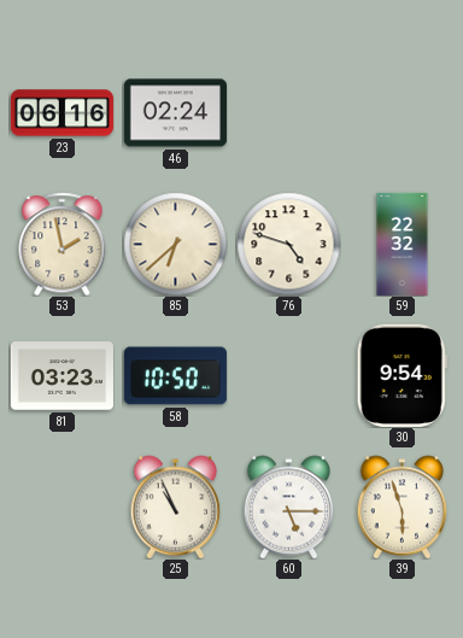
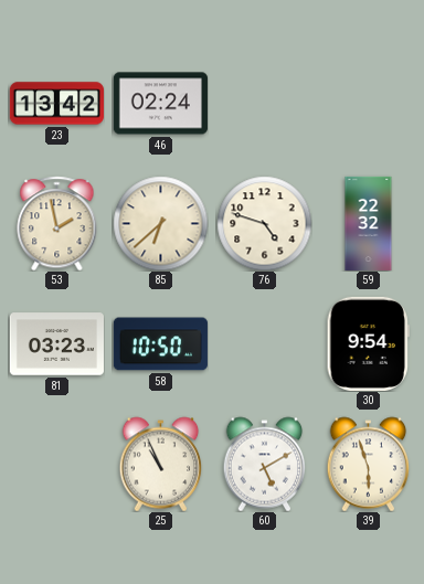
23: 06:16 -> 13:42
60: 5:15 -> 5:10
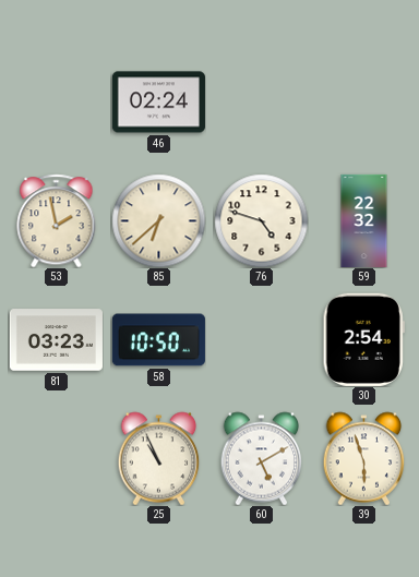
23: 13:42 -> none
30: 9:54 -> 2:54
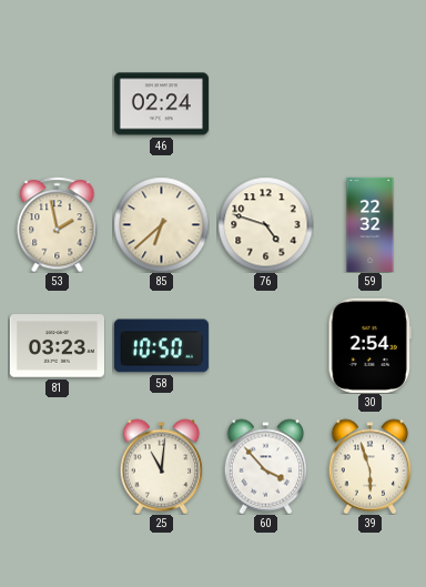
25: 10:56 -> 11:01
60: 5:10 -> 3:53
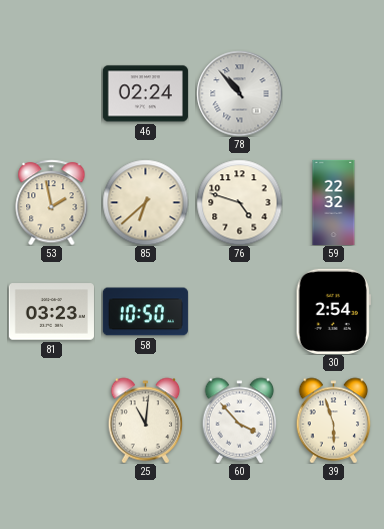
78: none -> 10:53
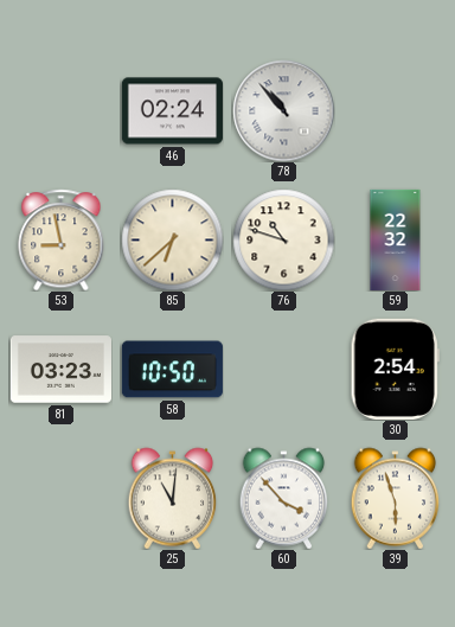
53: 1:58 -> 8:58
76: 4:48 -> 10:48
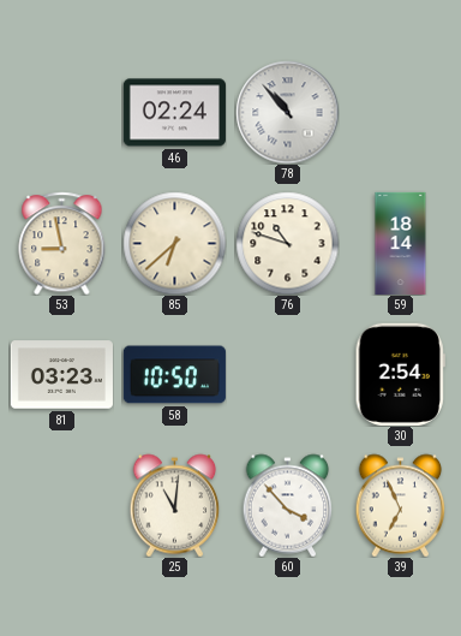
59: 22:32 -> 18:14
39: 5:57 -> 6:56
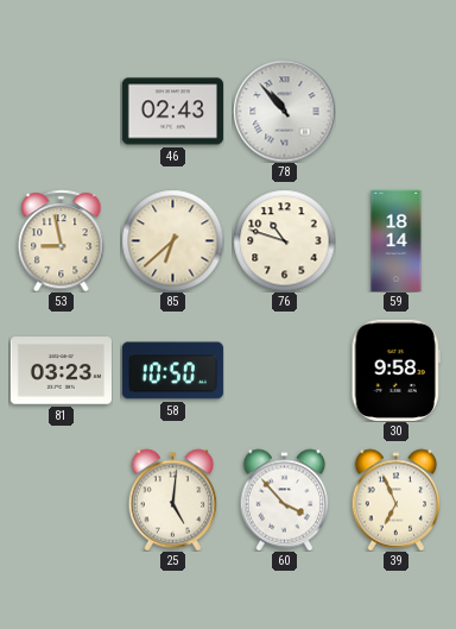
46: 02:24 -> 02:43
30: 2:54 -> 9:58
25: 11:01 -> 5:01
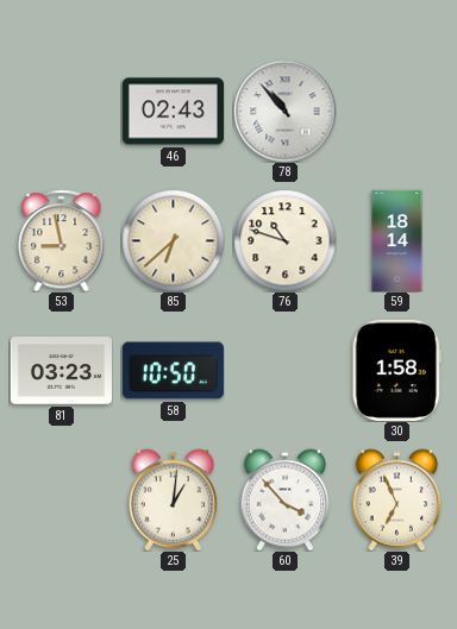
30: 9:58 -> 1:58
25: 5:01 -> 1:01
